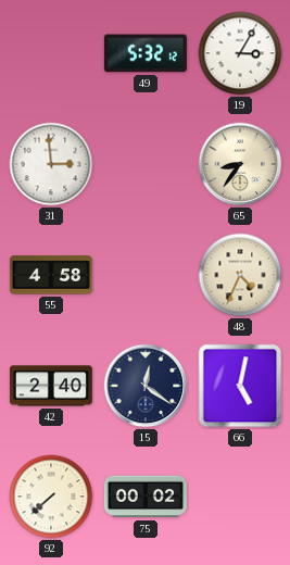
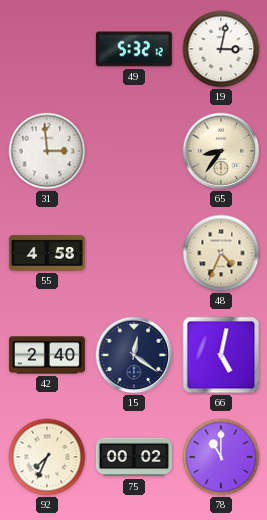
19: 3:05 -> 3:02
92: 7:38 -> 7:34
78: none -> 11:00
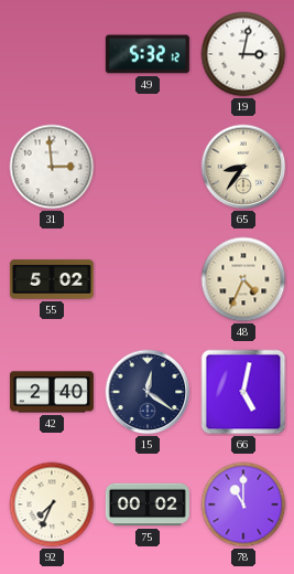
55: 4:58 -> 5:02
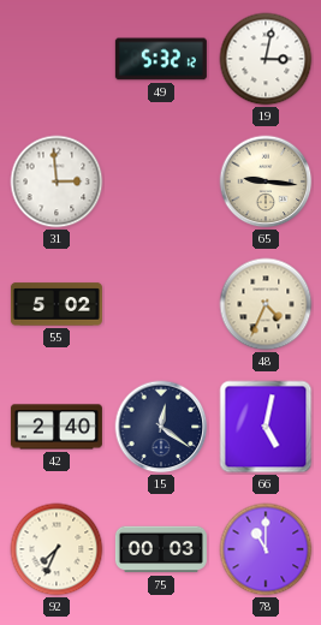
65: 8:36 -> 9:16
75: 00:02 -> 00:03
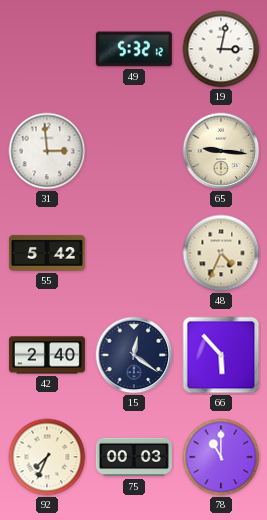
55: 5:02 -> 5:42
66: 5:02 -> 5:53
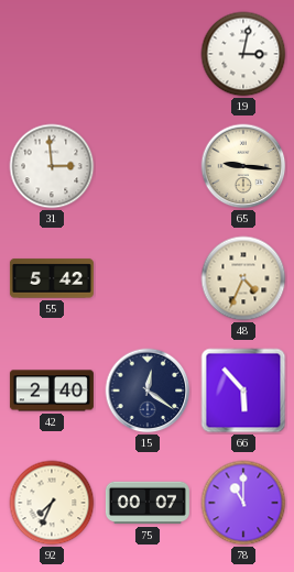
49: 5:32 -> none
75: 00:03 -> 00:07
